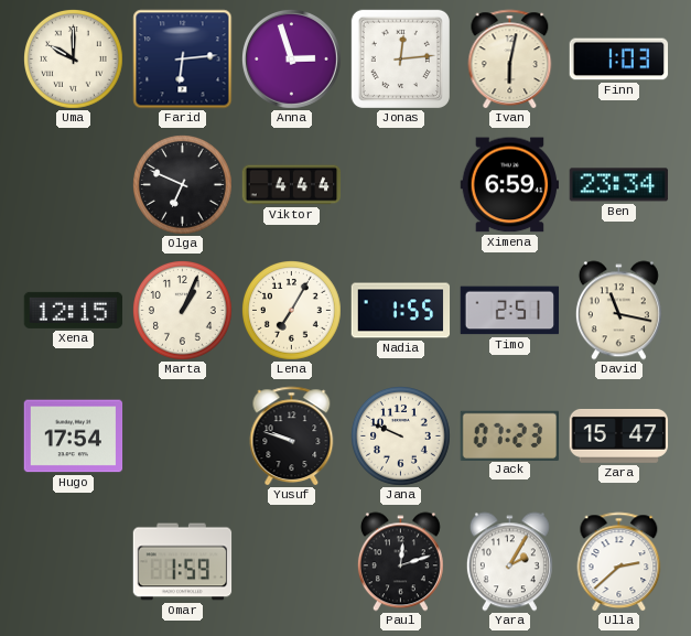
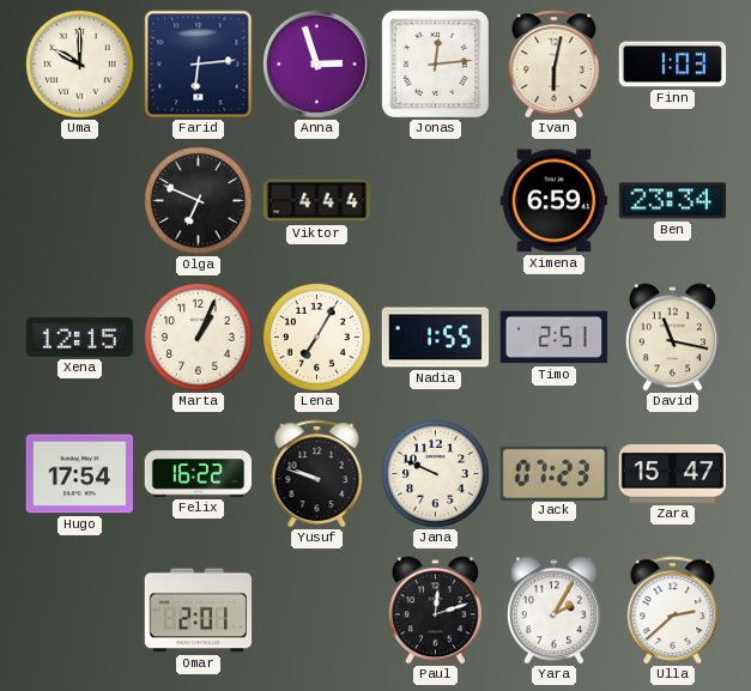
Felix: none -> 16:22
Omar: 1:59 -> 2:01
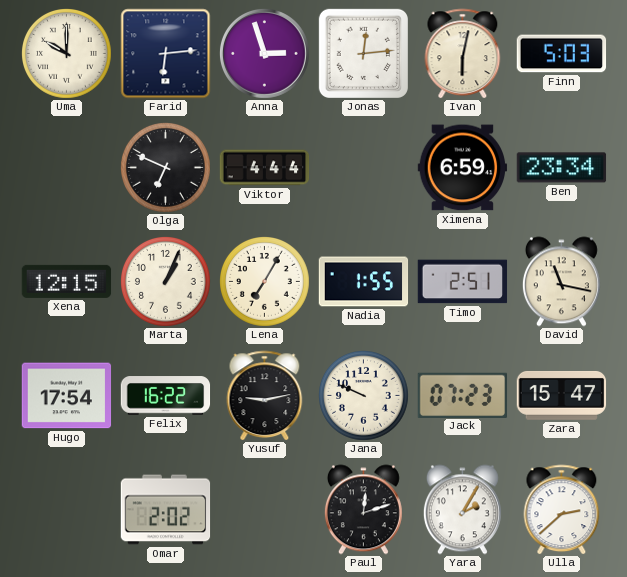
Finn: 1:03 -> 5:03
Yusuf: 9:48 -> 9:13
Omar: 2:01 -> 2:02
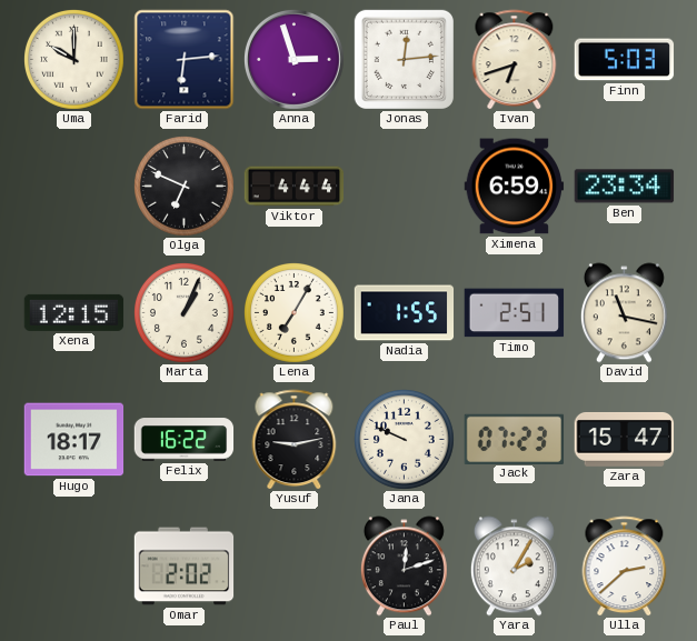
Ivan: 6:02 -> 6:42
Hugo: 17:54 -> 18:17
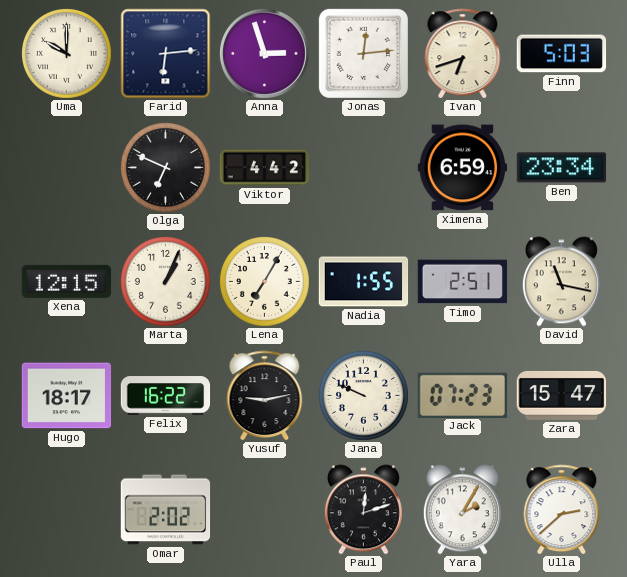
Viktor: 4:44 -> 4:42
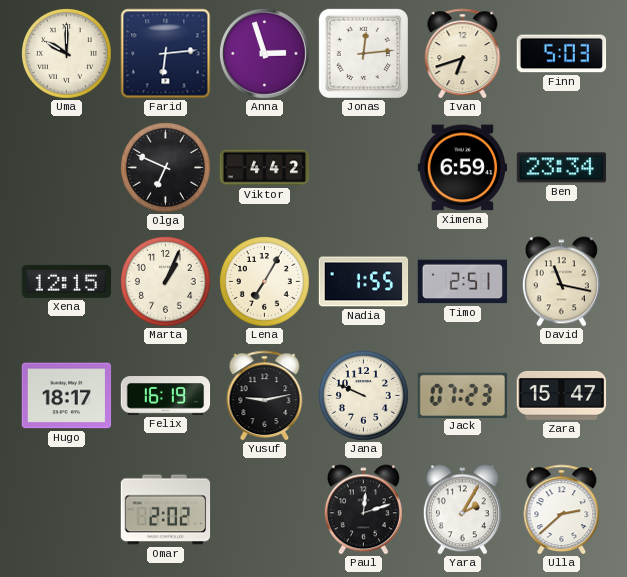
Felix: 16:22 -> 16:19
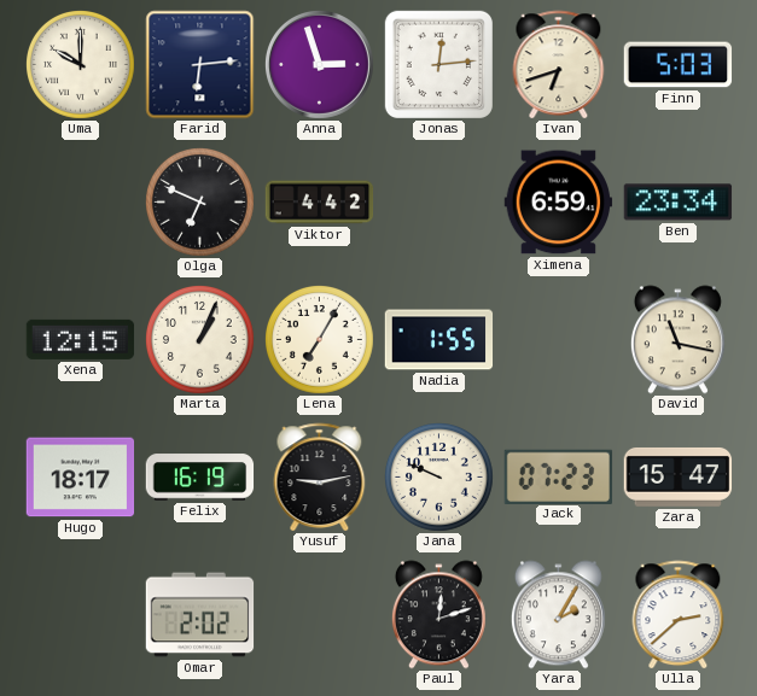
Timo: 2:51 -> none
